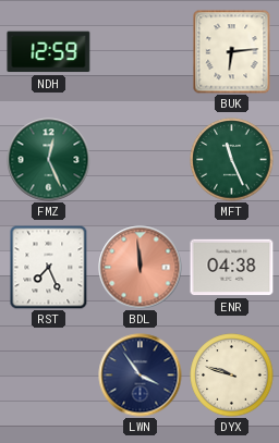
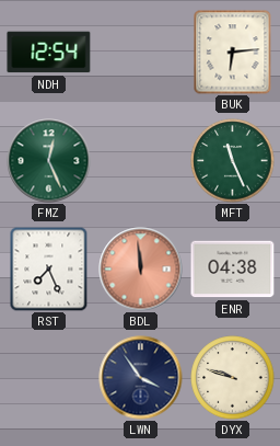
NDH: 12:59 -> 12:54
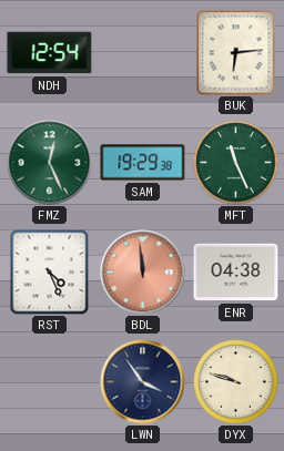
SAM: none -> 19:29
RST: 7:26 -> 4:26
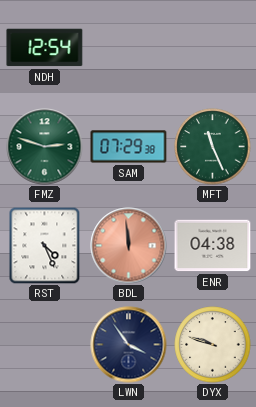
BUK: 6:14 -> none
FMZ: 12:26 -> 2:48
SAM: 19:29 -> 07:29
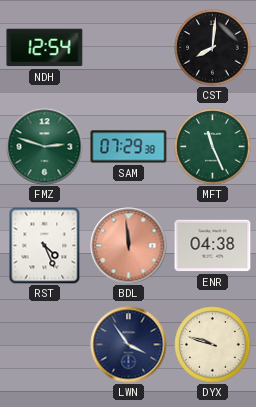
CST: none -> 8:01
